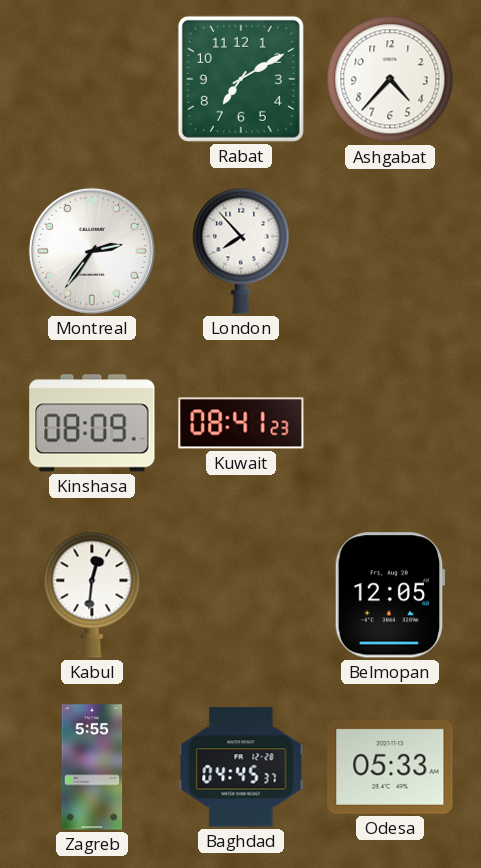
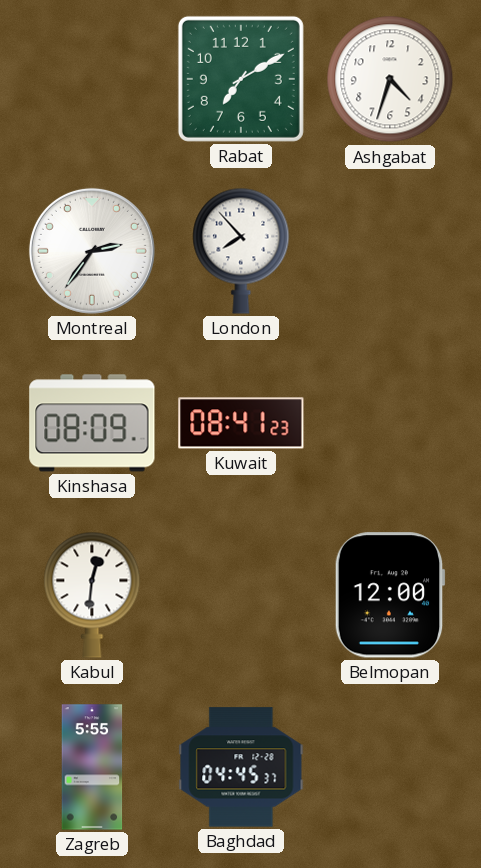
Ashgabat: 4:37 -> 4:33
Belmopan: 12:05 -> 12:00
Odesa: 05:33 -> none
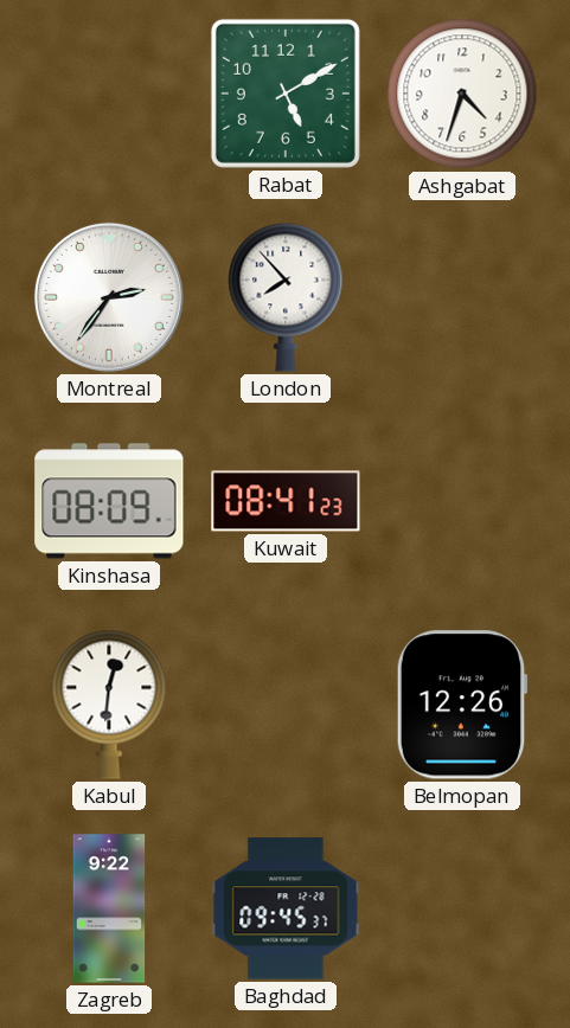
Rabat: 7:10 -> 5:10
Belmopan: 12:00 -> 12:26
Zagreb: 5:55 -> 9:22
Baghdad: 04:45 -> 09:45
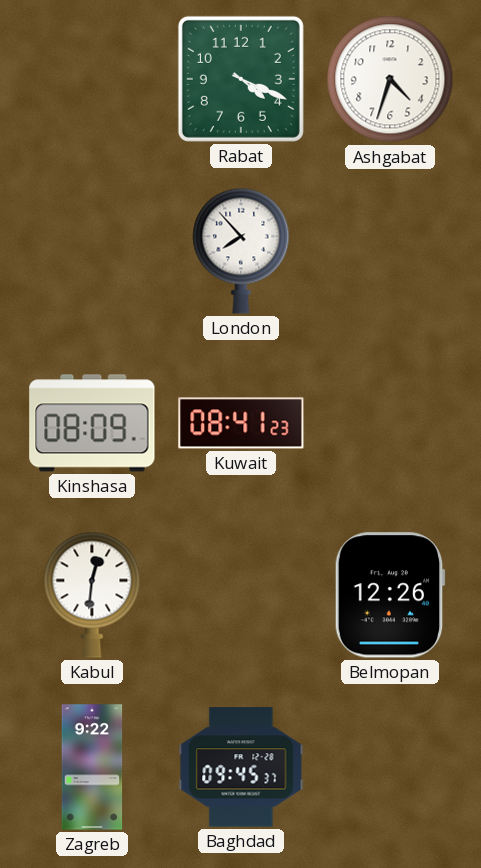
Rabat: 5:10 -> 4:19
Montreal: 2:36 -> none
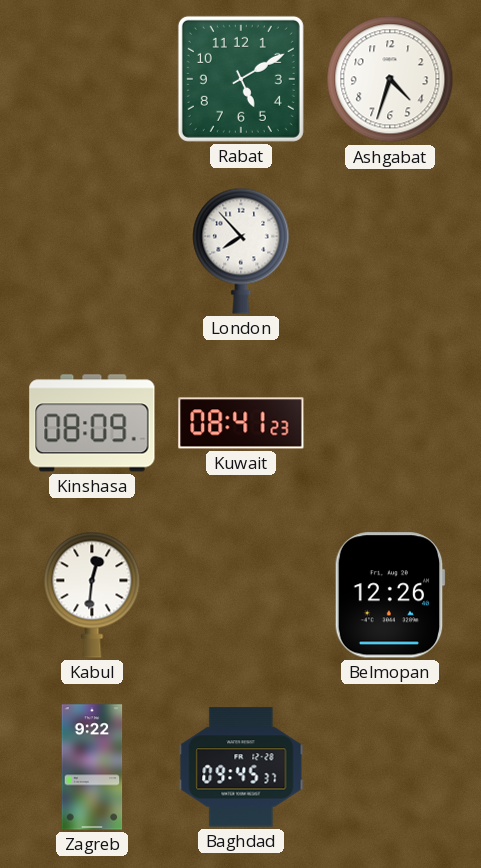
Rabat: 4:19 -> 5:10
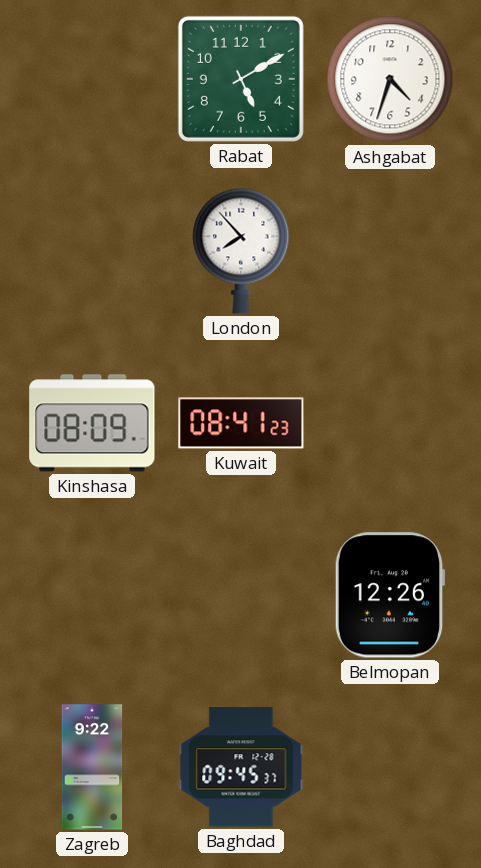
Kabul: 12:31 -> none
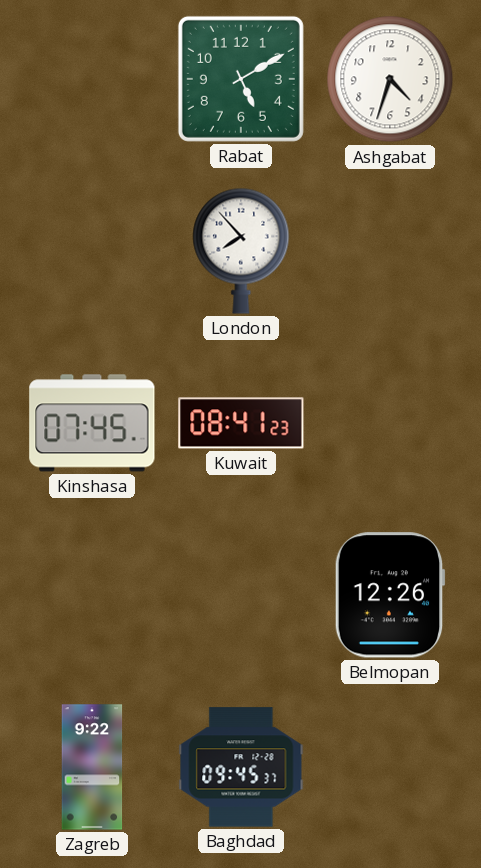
Kinshasa: 08:09 -> 07:45
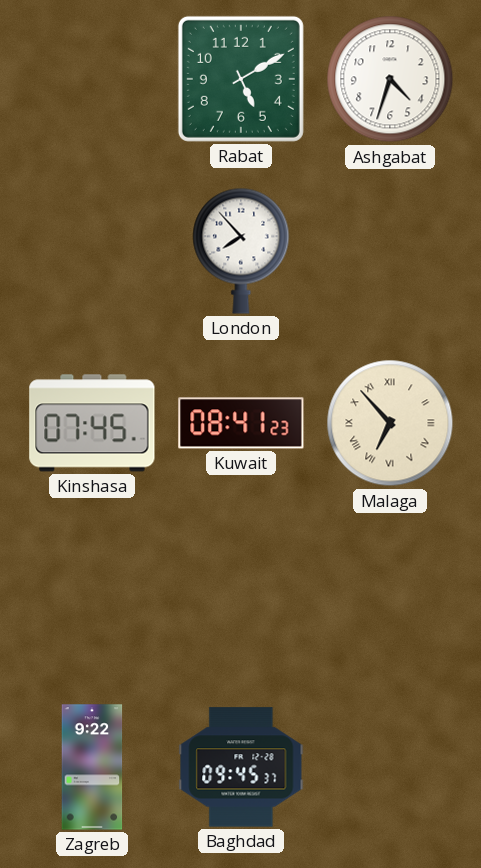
Malaga: none -> 6:53
Belmopan: 12:26 -> none
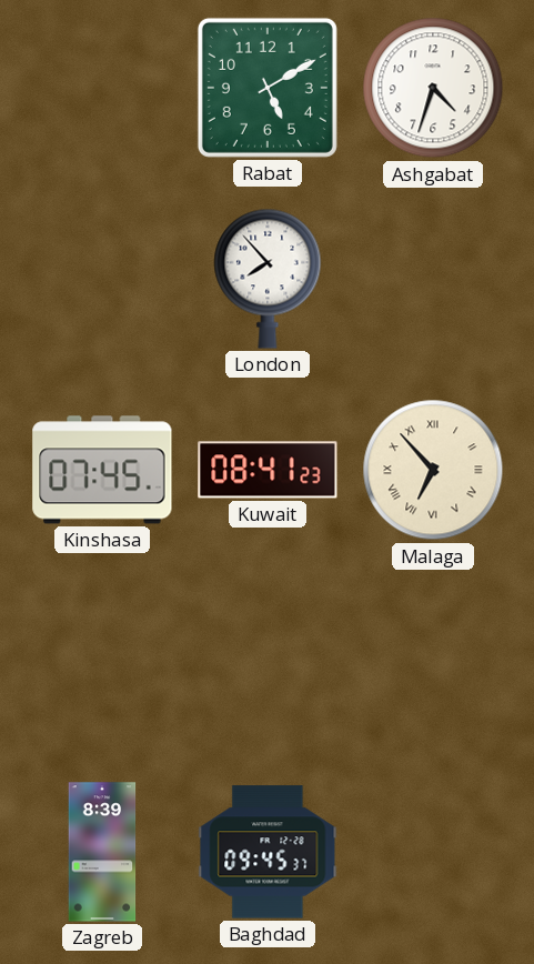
Zagreb: 9:22 -> 8:39
